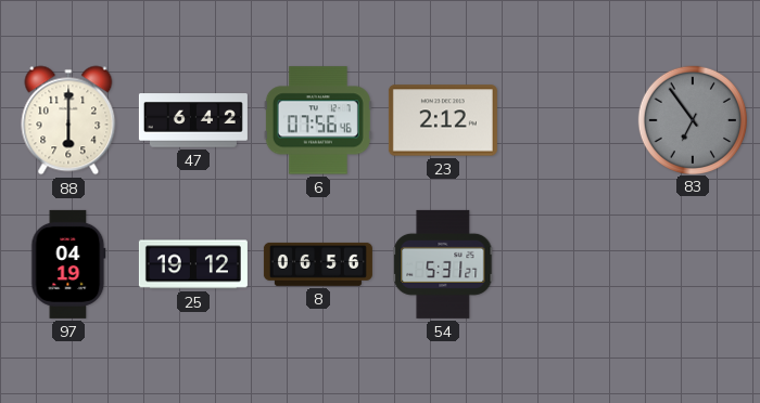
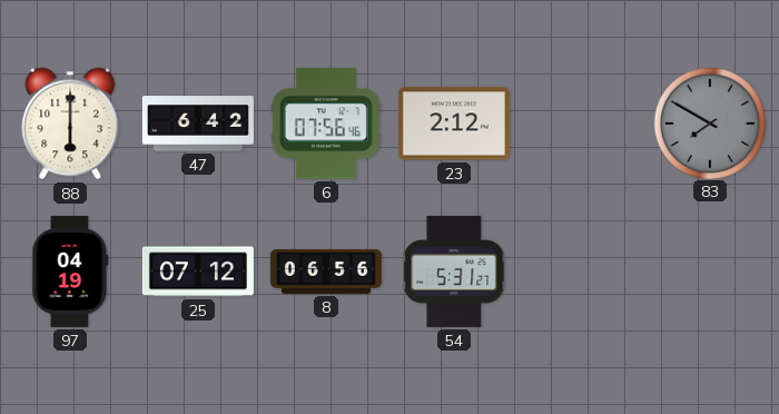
83: 6:54 -> 7:50
25: 19:12 -> 07:12
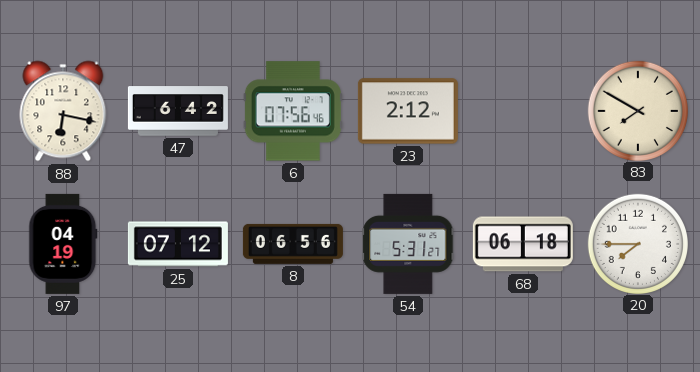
88: 6:00 -> 6:17
83 dial: grey -> cream
68: none -> 06:18
20: none -> 7:45
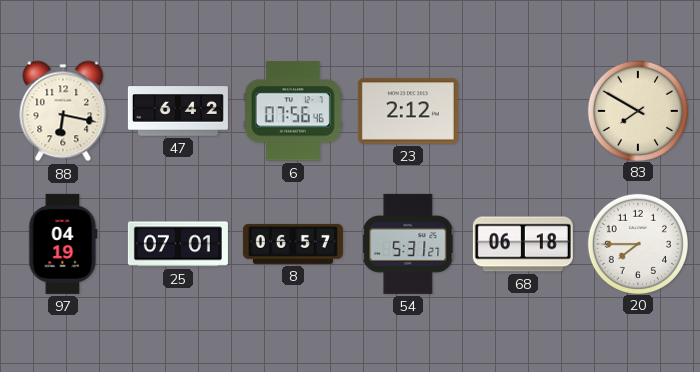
25: 07:12 -> 07:01
8: 06:56 -> 06:57
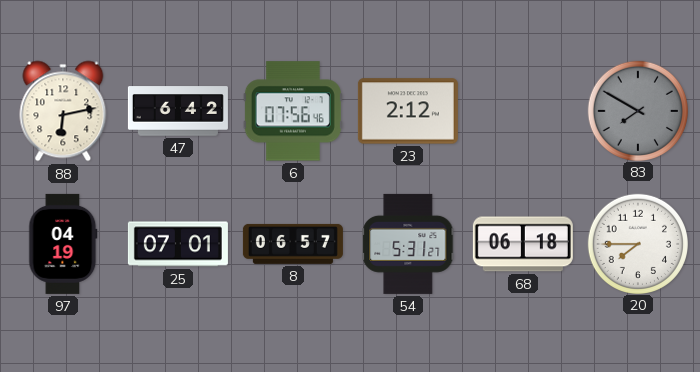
88: 6:17 -> 6:13
83 dial: cream -> grey
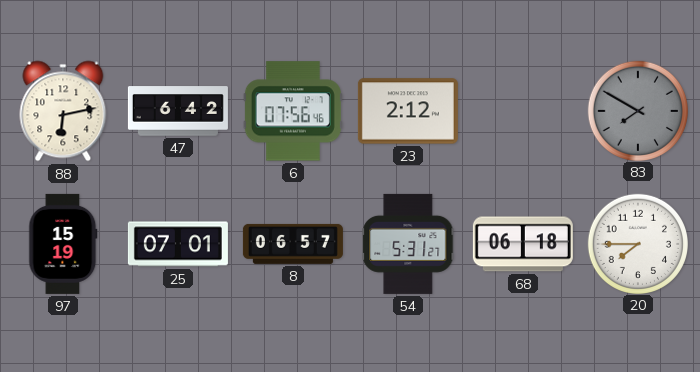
97: 04:19 -> 15:19
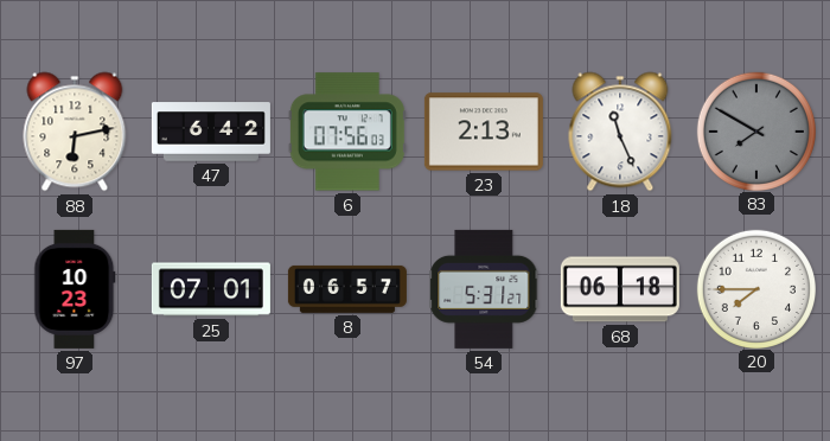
6: 07:56:46 -> 07:56:03
23: 2:12 -> 2:13
18: none -> 11:26
97: 15:19 -> 10:23
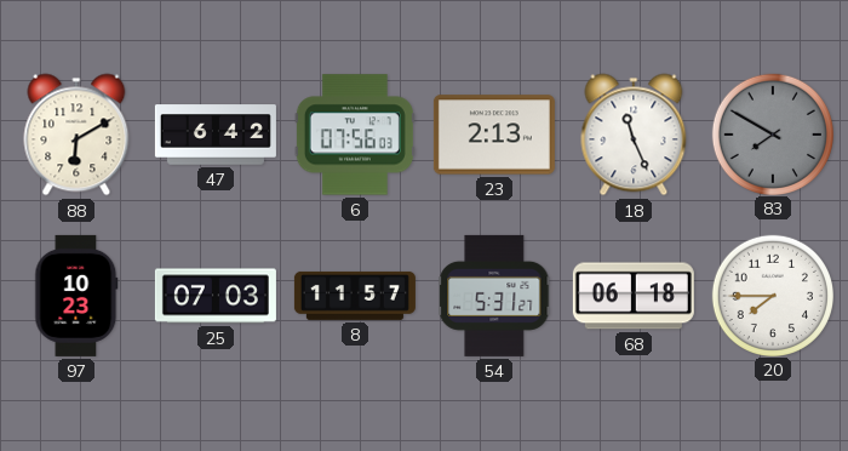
88: 6:13 -> 6:10
25: 07:01 -> 07:03
8: 06:57 -> 11:57
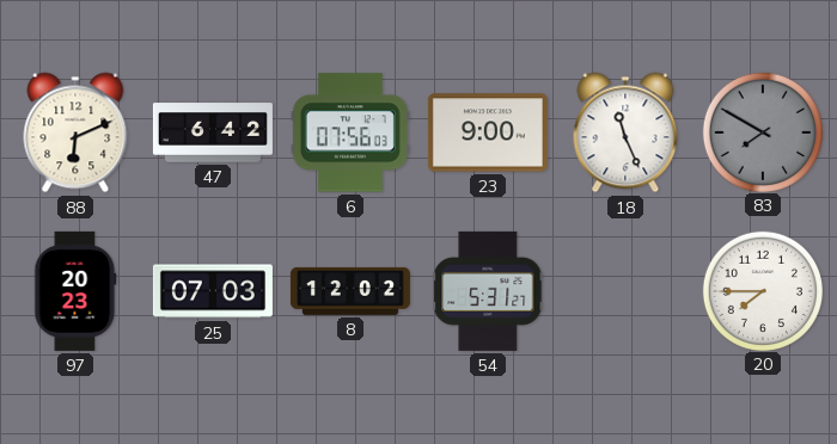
88: 6:10 -> 6:11
23: 2:13 -> 9:00
97: 10:23 -> 20:23
8: 11:57 -> 12:02
68: 06:18 -> none
